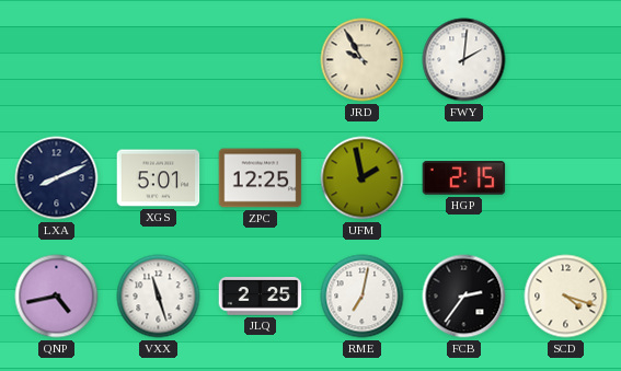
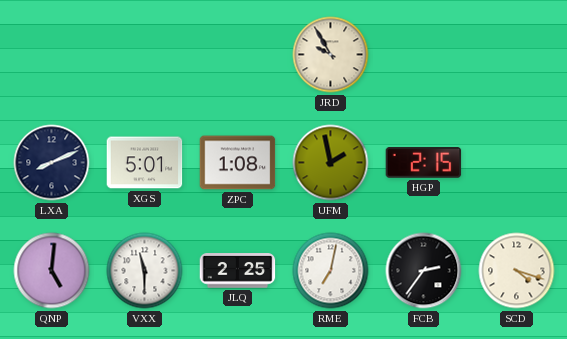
FWY: 2:01 -> none
ZPC: 12:25 -> 1:08
QNP: 4:43 -> 5:01
VXX: 11:27 -> 11:30
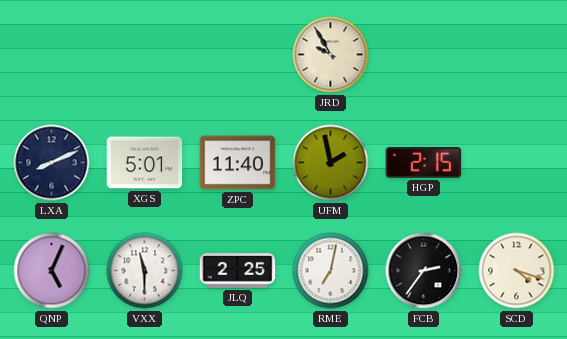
ZPC: 1:08 -> 11:40
QNP: 5:01 -> 5:04
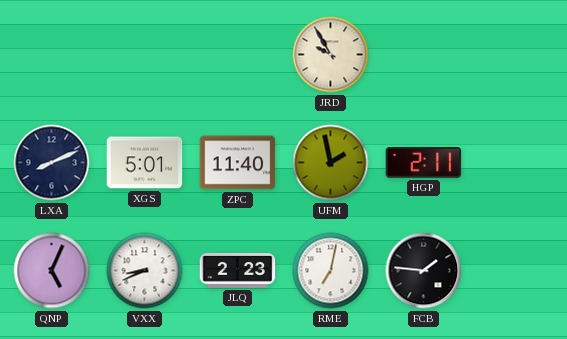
HGP: 2:15 -> 2:11
VXX: 11:30 -> 8:41
JLQ: 2:25 -> 2:23
FCB: 2:36 -> 1:46
SCD: 4:18 -> none
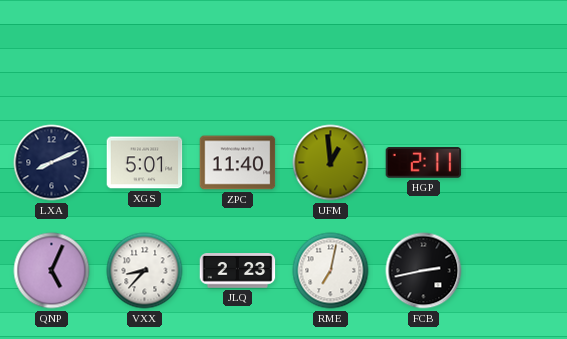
JRD: 9:55 -> none
UFM: 1:58 -> 12:59
VXX: 8:41 -> 8:37
FCB: 1:46 -> 2:43
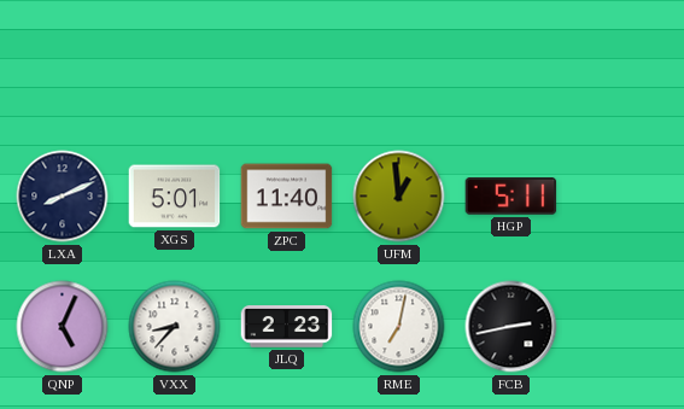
HGP: 2:11 -> 5:11
